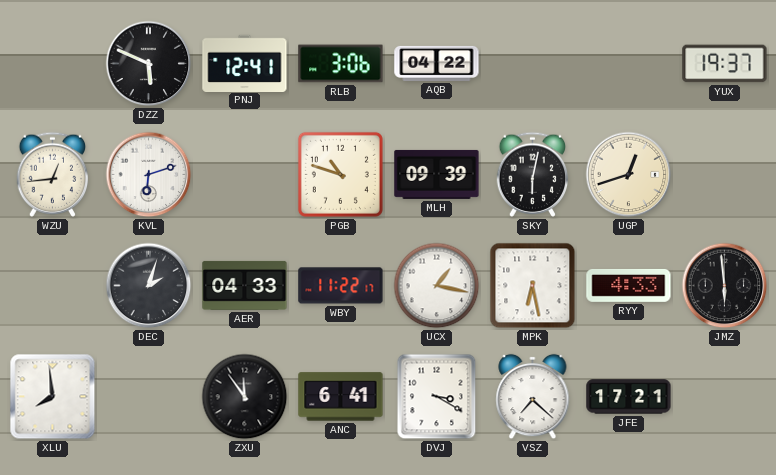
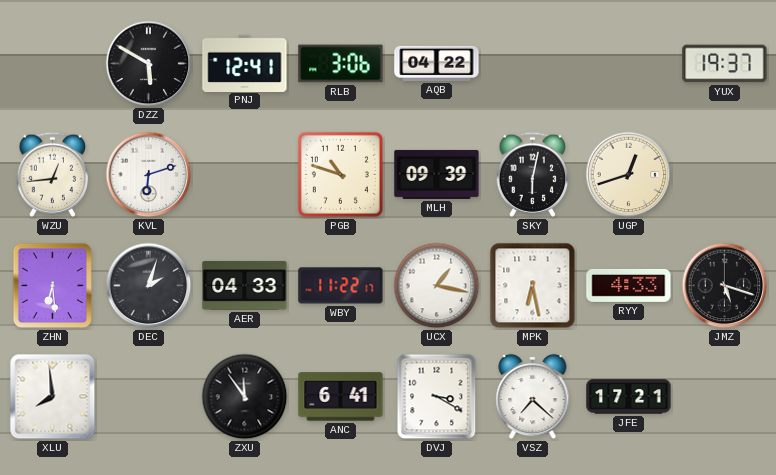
DZZ: 5:49 -> 5:50
ZHN: none -> 6:29
JMZ: 5:59 -> 5:18
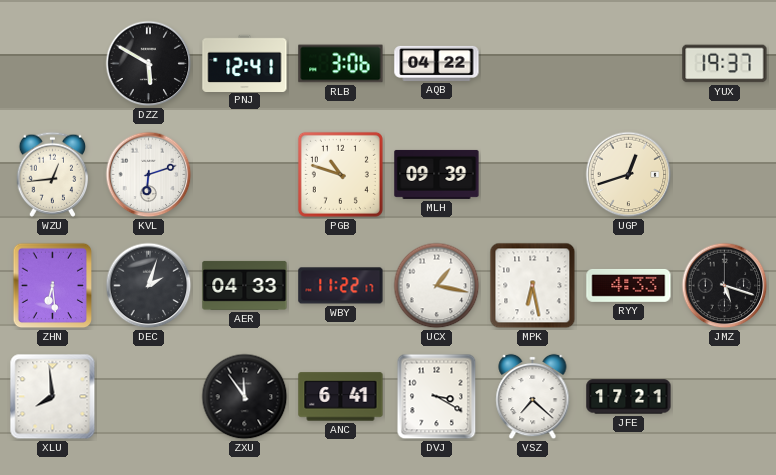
SKY: 6:02 -> none
